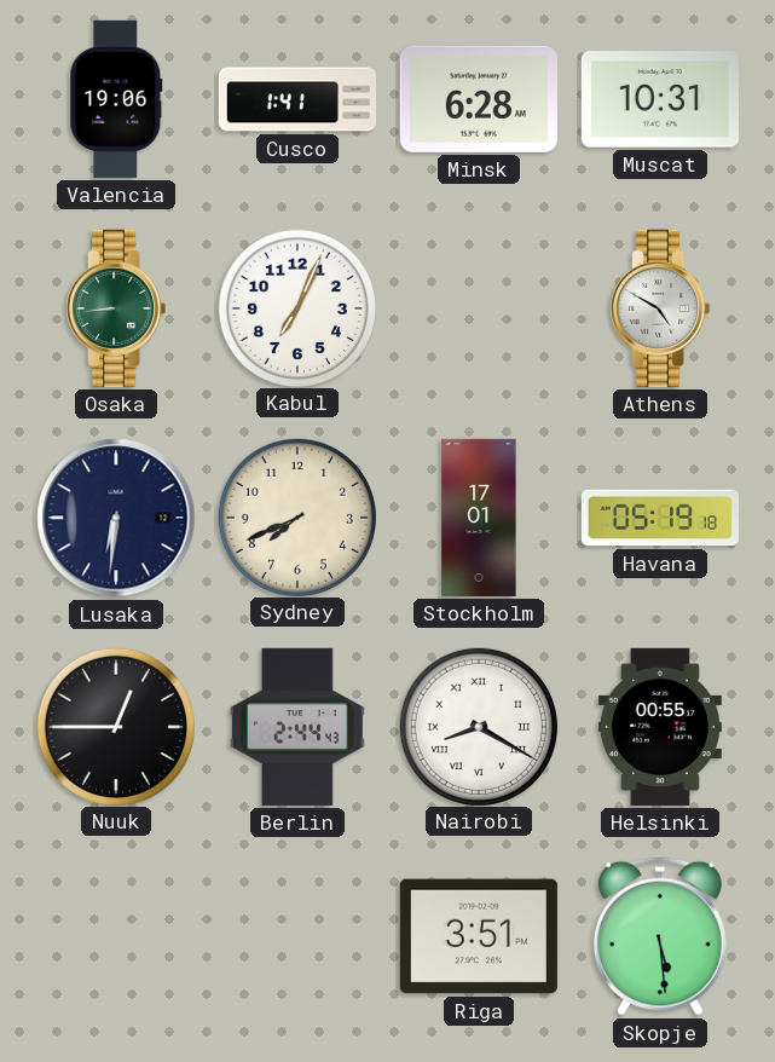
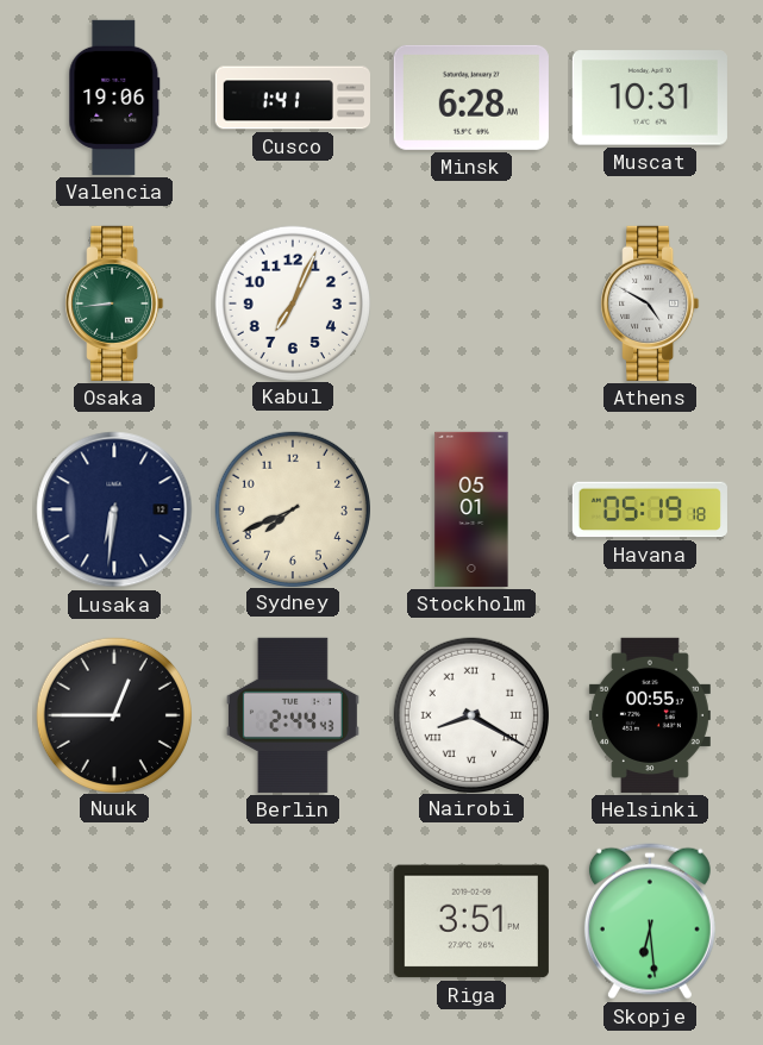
Stockholm: 17:01 -> 05:01
Skopje: 5:29 -> 6:29
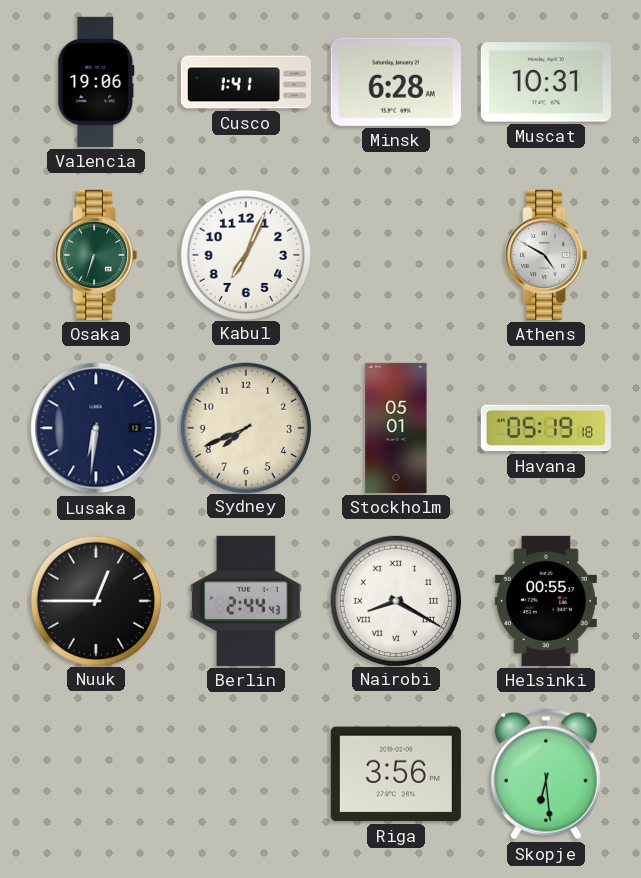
Osaka: 8:44 -> 6:33
Riga: 3:51 -> 3:56
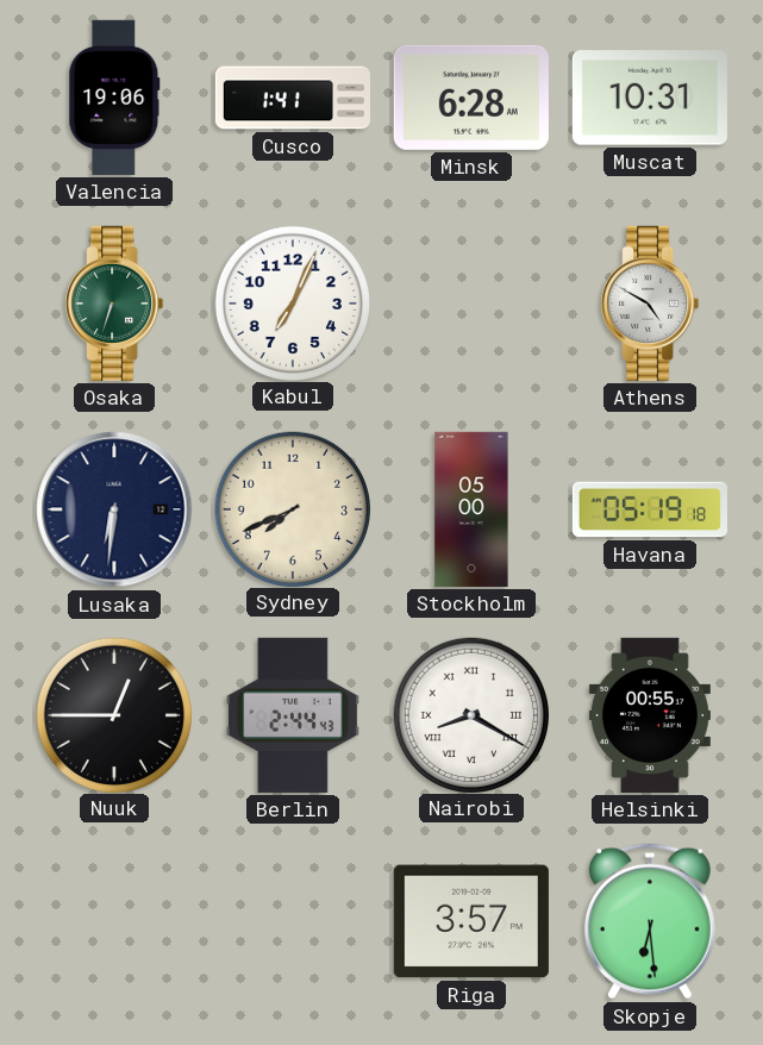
Stockholm: 05:01 -> 05:00
Riga: 3:56 -> 3:57
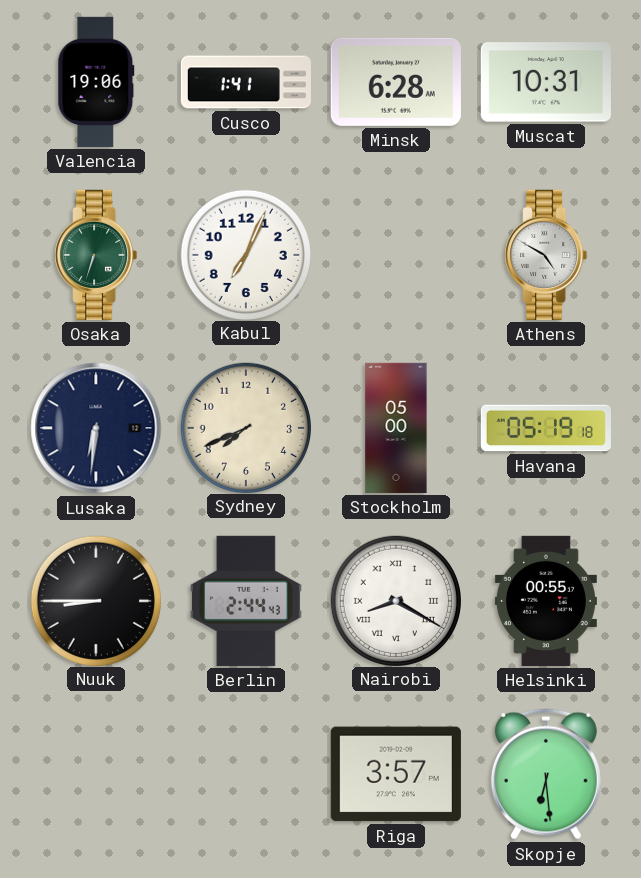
Nuuk: 12:45 -> 8:45
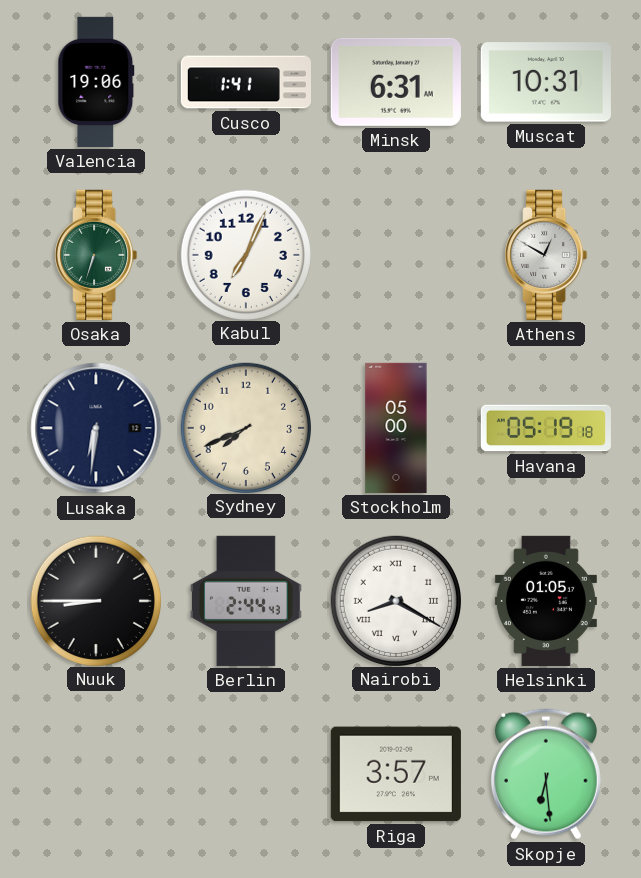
Minsk: 6:28 -> 6:31
Athens: 4:50 -> 12:50
Helsinki: 00:55 -> 01:05
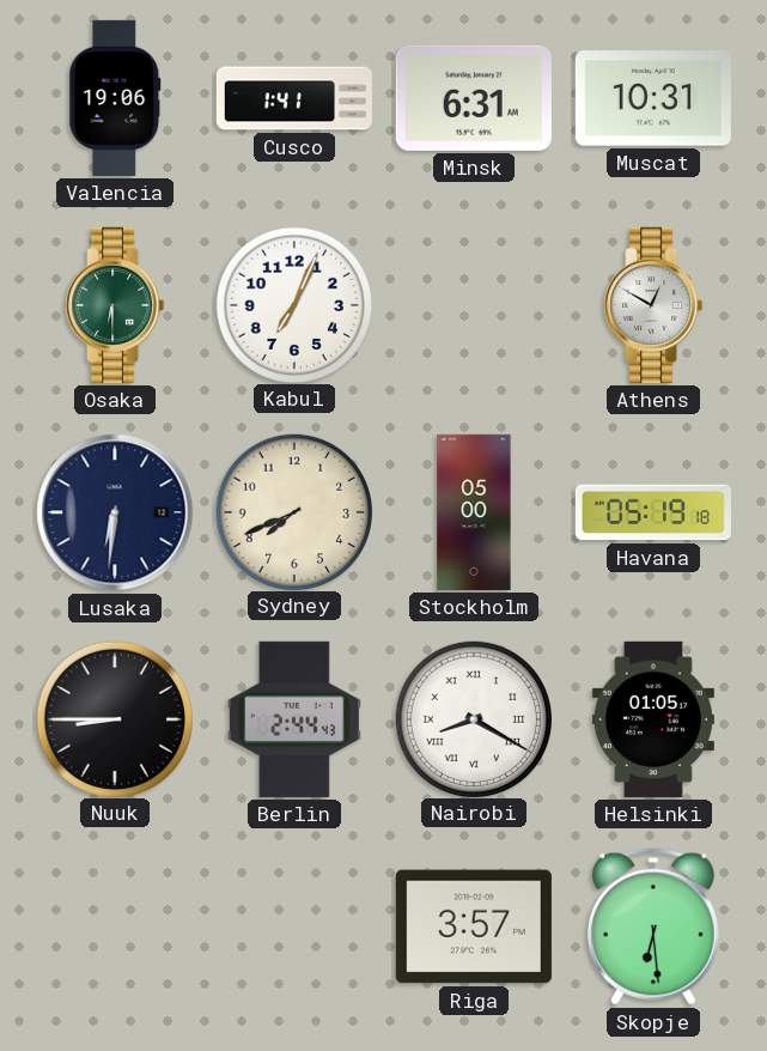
Osaka: 6:33 -> 6:30
